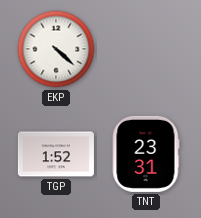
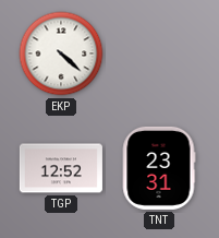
TGP: 1:52 -> 12:52
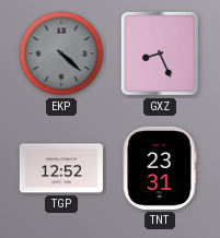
EKP dial: white -> grey
GXZ: none -> 8:26
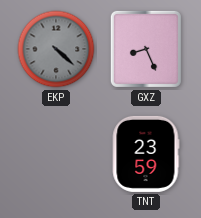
TGP: 12:52 -> none
TNT: 23:31 -> 23:59
